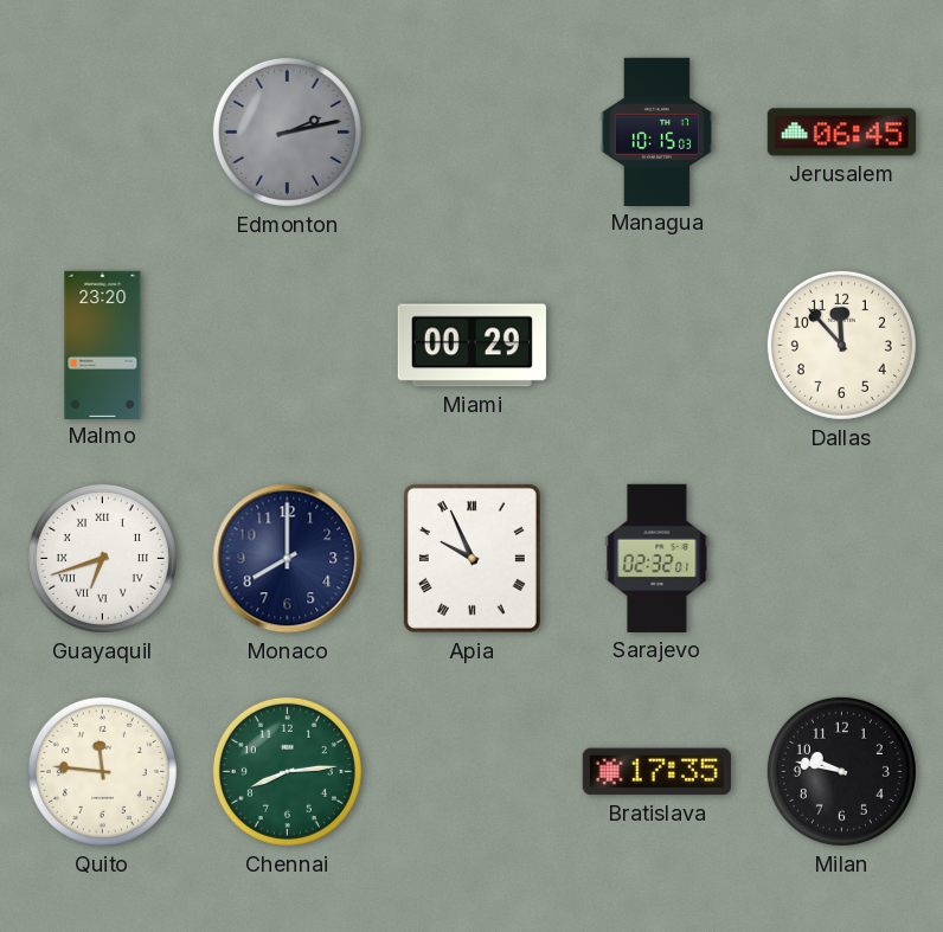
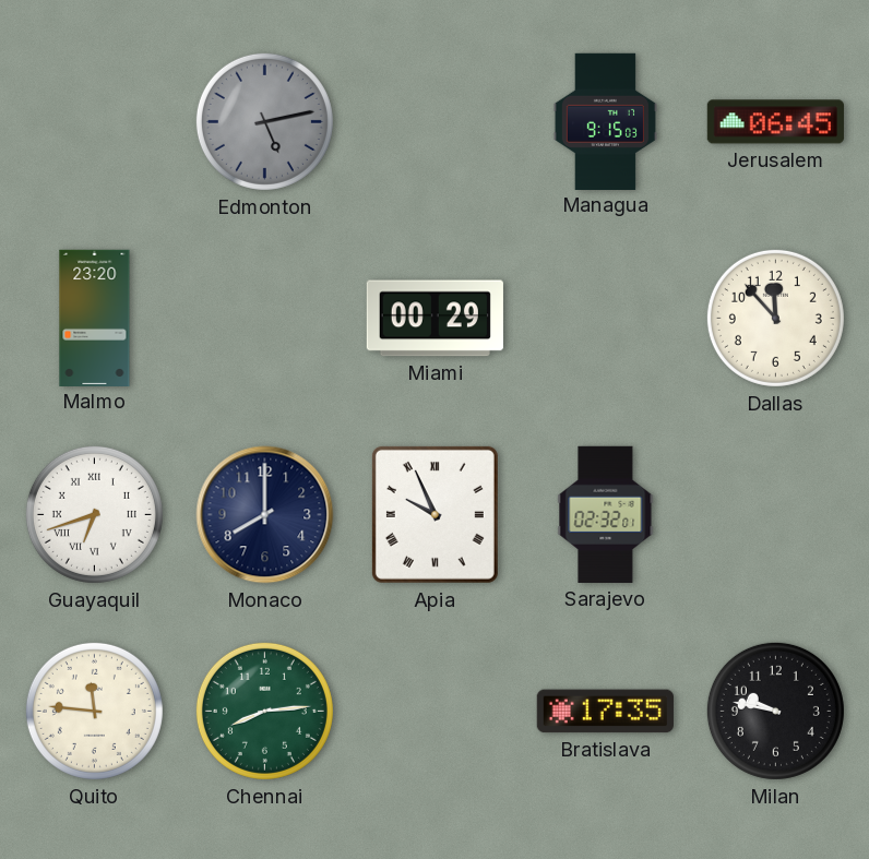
Edmonton: 2:13 -> 5:13
Managua: 10:15 -> 9:15
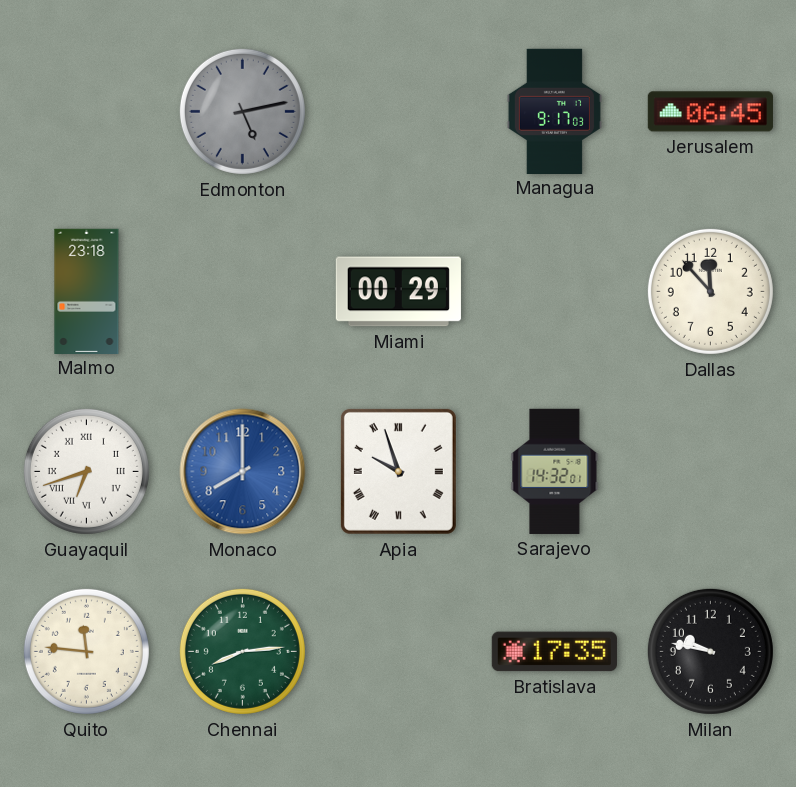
Managua: 9:15 -> 9:17
Malmo: 23:20 -> 23:18
Monaco dial: navy -> blue
Apia: 9:56 -> 9:57
Sarajevo: 02:32 -> 14:32
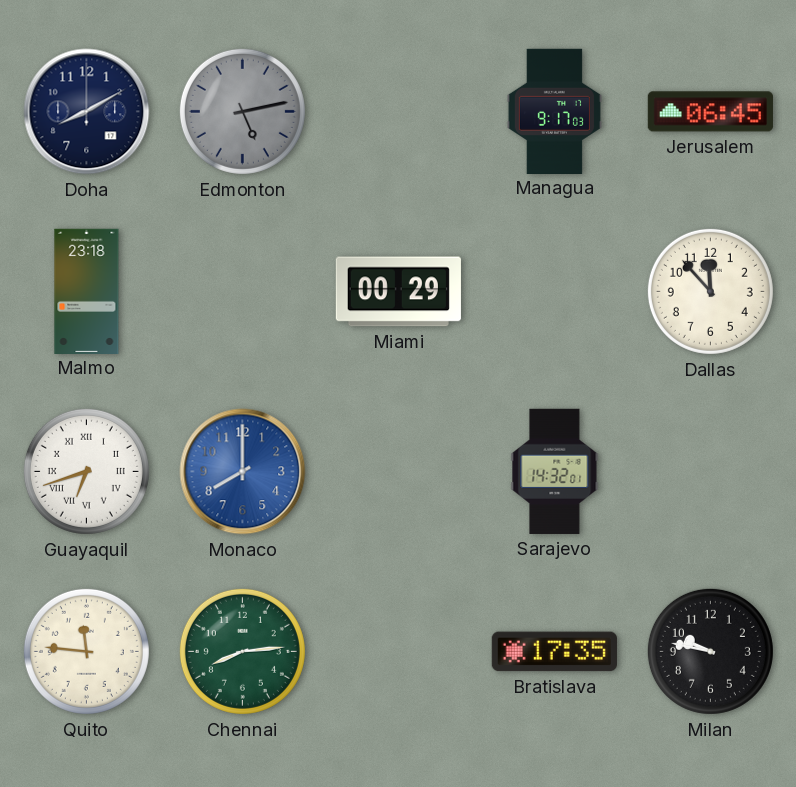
Doha: none -> 8:10
Apia: 9:57 -> none
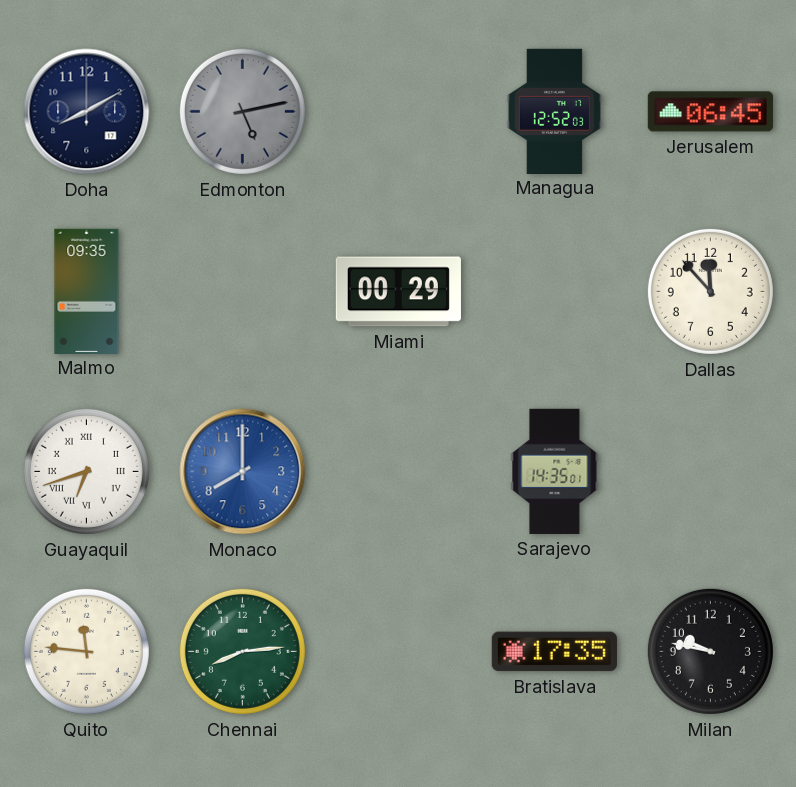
Managua: 9:17 -> 12:52
Malmo: 23:18 -> 09:35
Sarajevo: 14:32 -> 14:35
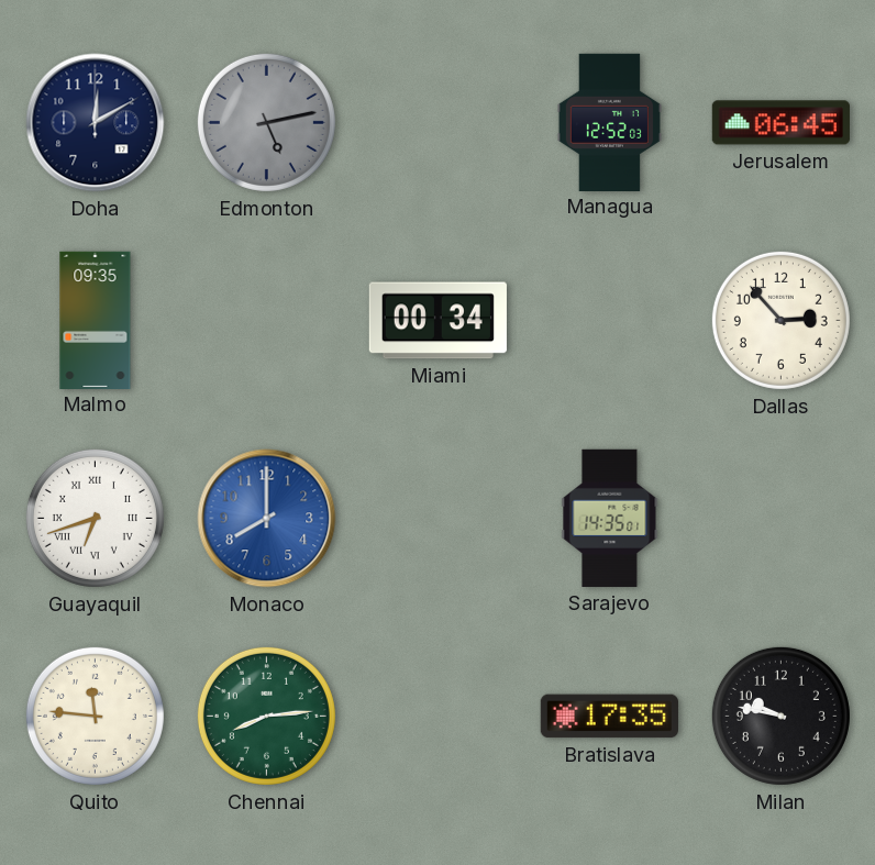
Doha: 8:10 -> 12:10
Miami: 00:29 -> 00:34
Dallas: 11:53 -> 2:53
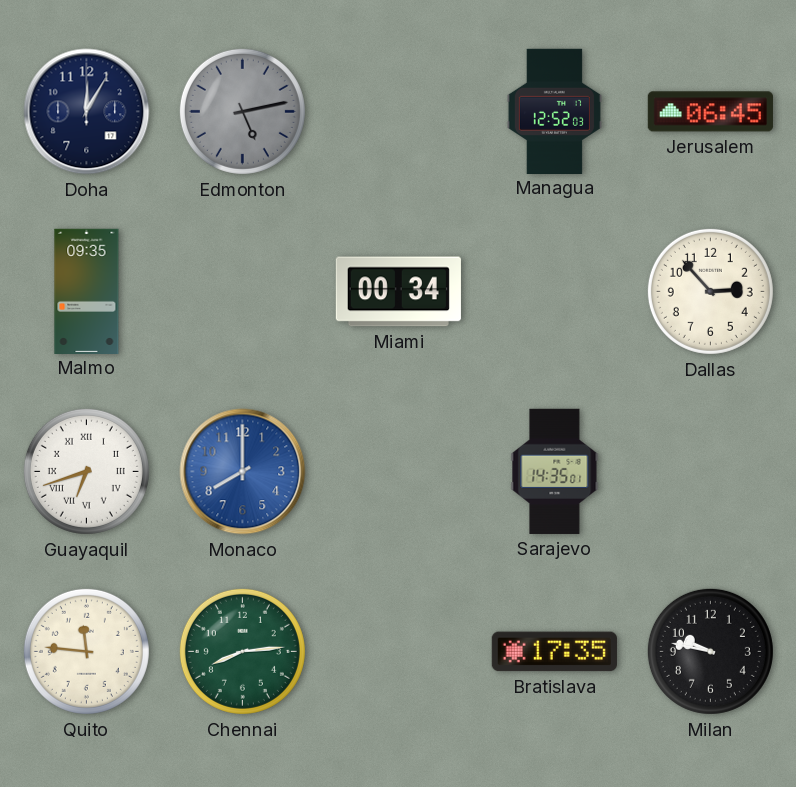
Doha: 12:10 -> 12:05
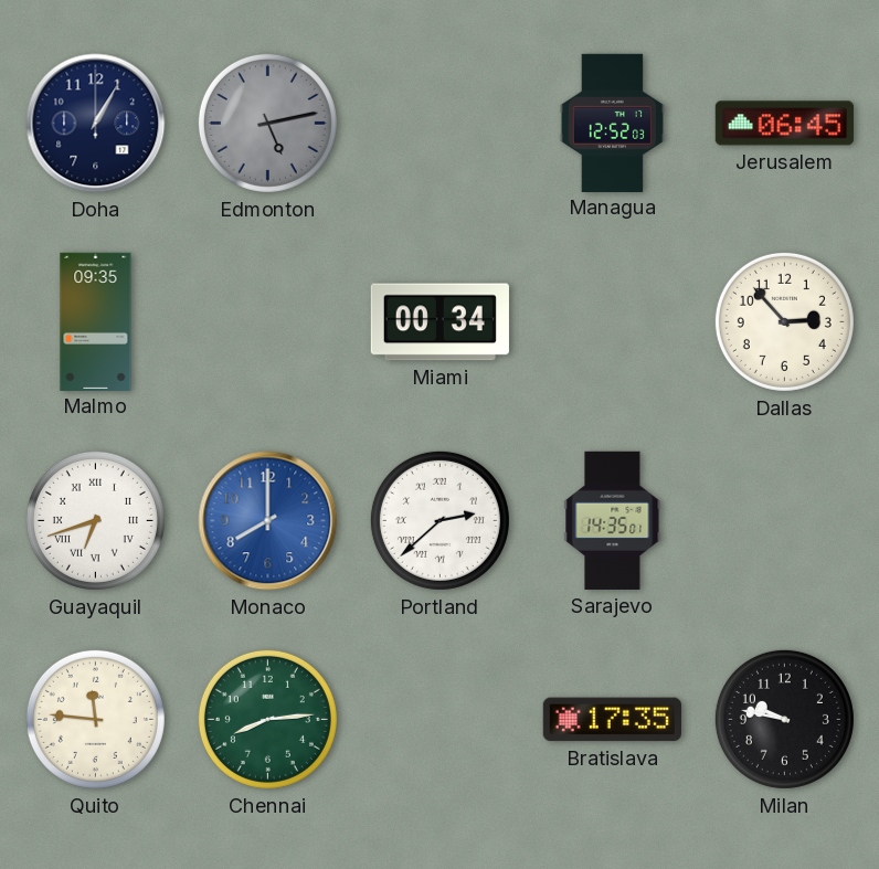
Doha: 12:05 -> 1:05
Portland: none -> 2:38
